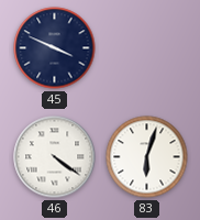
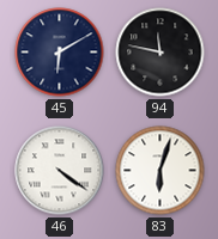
45: 3:49 -> 6:10
94: none -> 11:47
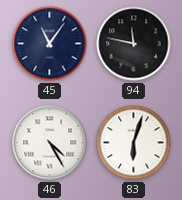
45: 6:10 -> 11:06
46: 4:21 -> 4:25
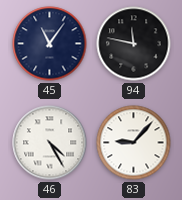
83: 6:03 -> 9:07
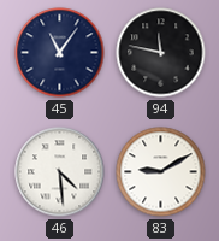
46: 4:25 -> 4:29
83: 9:07 -> 9:10
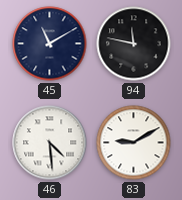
45: 11:06 -> 11:10
